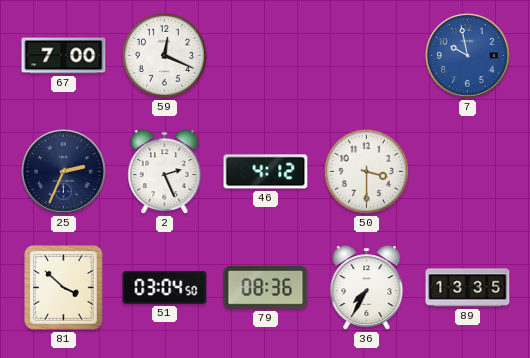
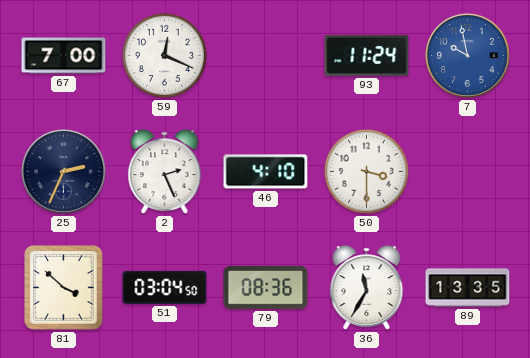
93: none -> 11:24
46: 4:12 -> 4:10
36: 7:35 -> 11:35
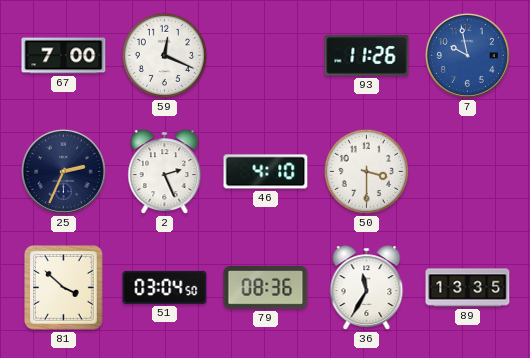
93: 11:24 -> 11:26
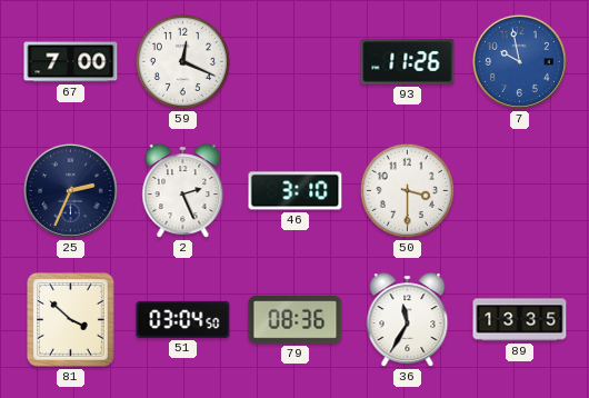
46: 4:10 -> 3:10
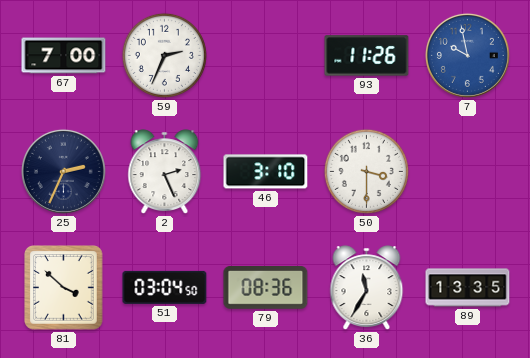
59: 12:19 -> 2:34
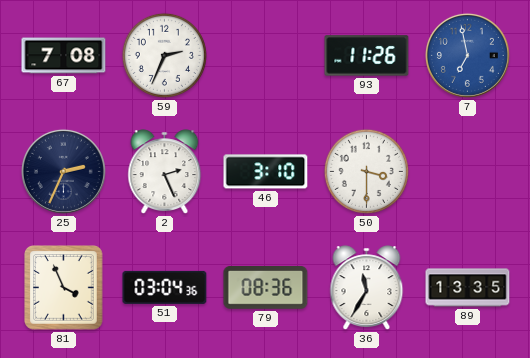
67: 7:00 -> 7:08
7: 9:58 -> 6:58
81: 3:52 -> 3:56
51: 03:04:50 -> 03:04:36
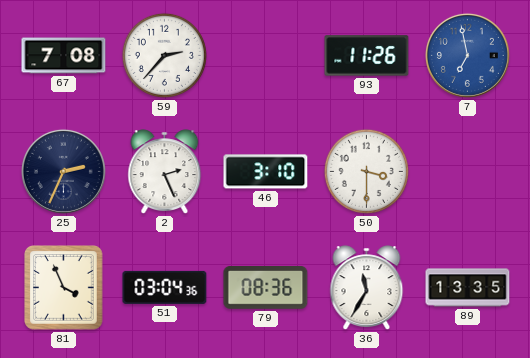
59: 2:34 -> 2:37
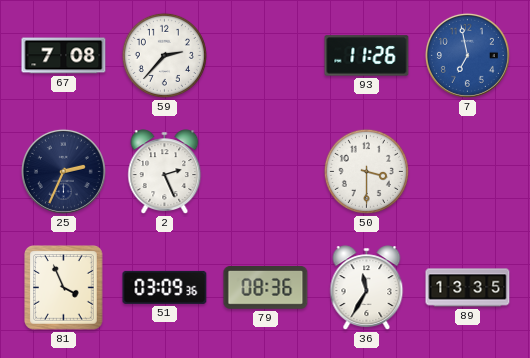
46: 3:10 -> none
51: 03:04 -> 03:09
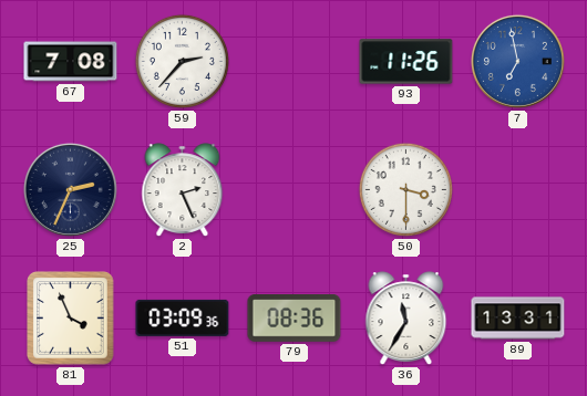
89: 13:35 -> 13:31
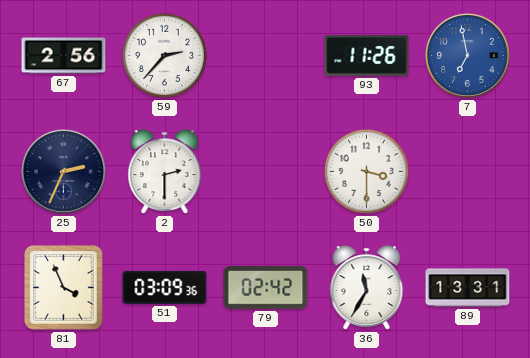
67: 7:08 -> 2:56
2: 2:26 -> 2:30
79: 08:36 -> 02:42
